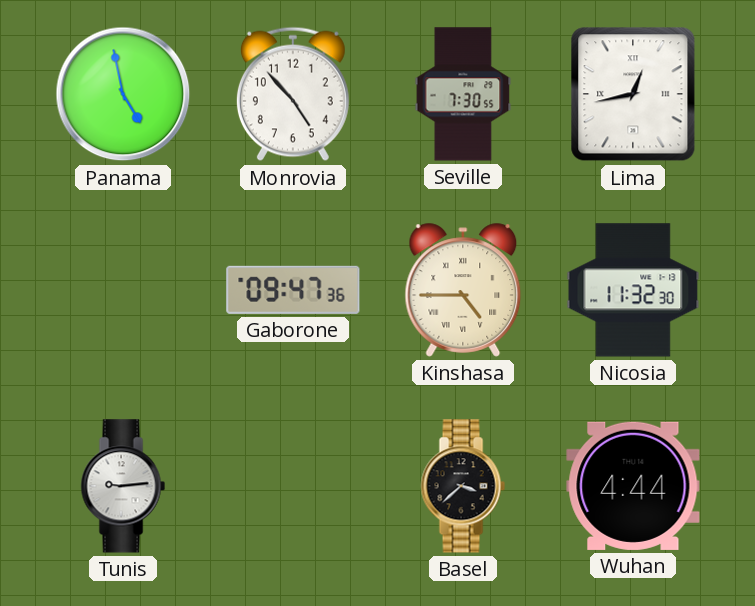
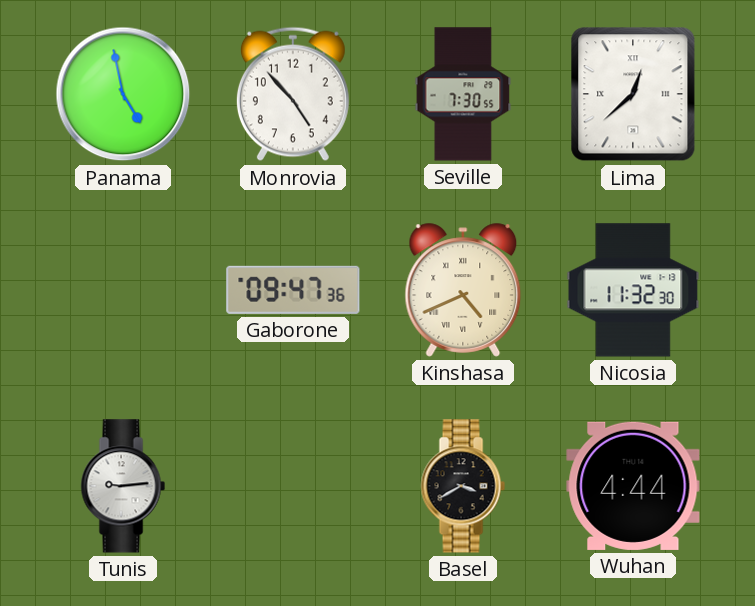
Lima: 12:43 -> 12:38
Kinshasa: 4:45 -> 4:41
Basel: 3:38 -> 3:40
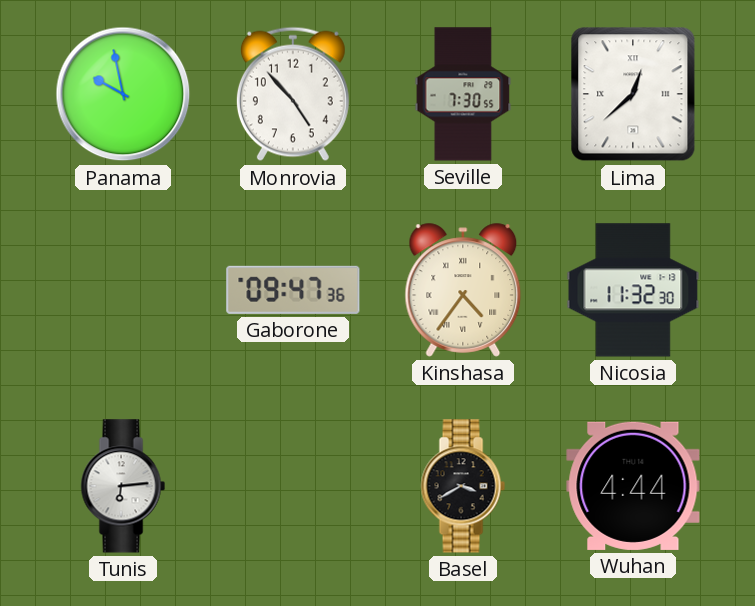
Panama: 4:58 -> 9:58
Kinshasa: 4:41 -> 4:36
Tunis: 9:14 -> 6:14
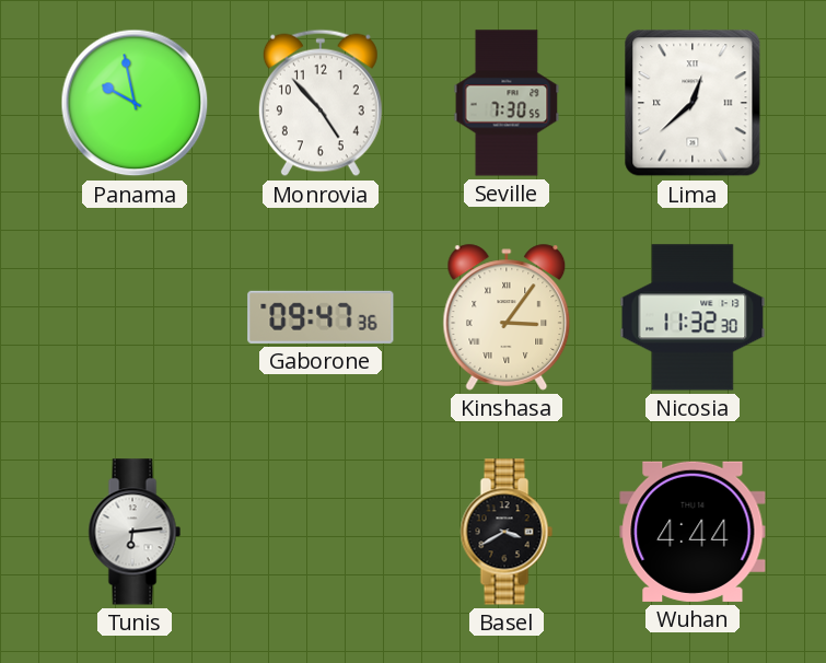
Kinshasa: 4:36 -> 3:06
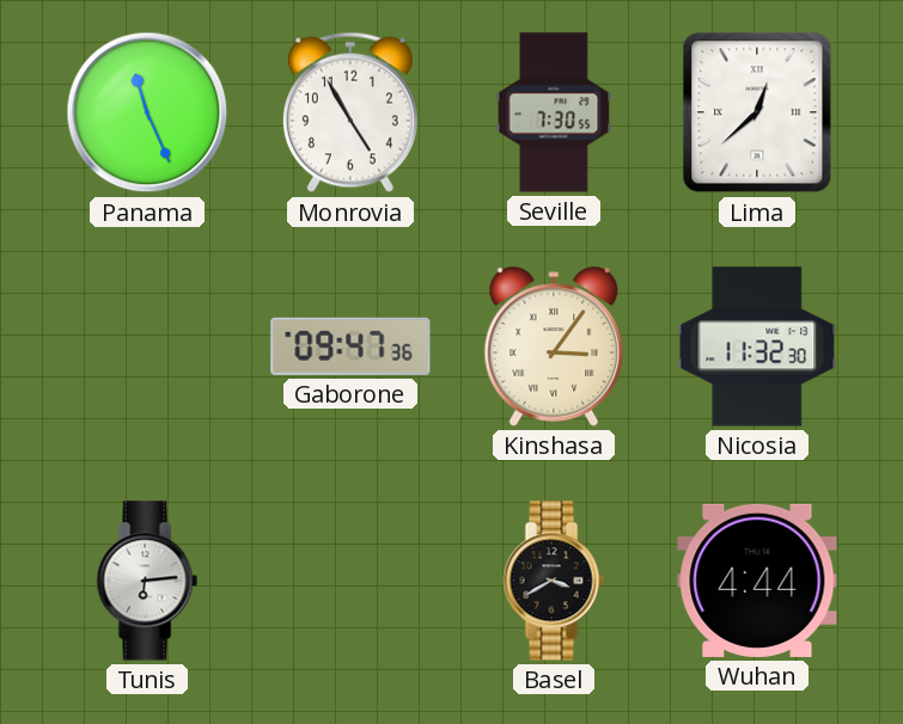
Panama: 9:58 -> 11:26
Monrovia: 4:53 -> 4:55
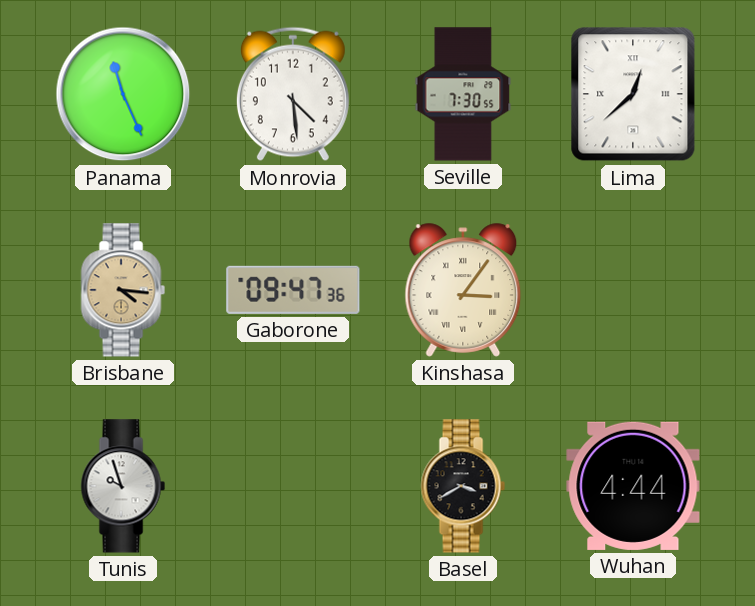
Monrovia: 4:55 -> 4:29
Brisbane: none -> 4:16
Nicosia: 11:32 -> none
Tunis: 6:14 -> 9:57
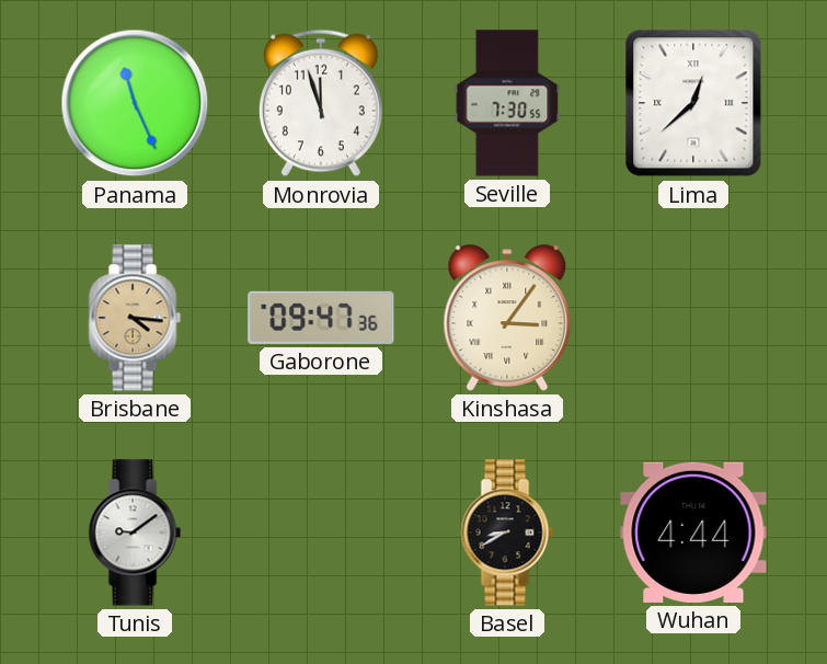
Monrovia: 4:29 -> 11:57
Tunis: 9:57 -> 9:09
Basel: 3:40 -> 8:40
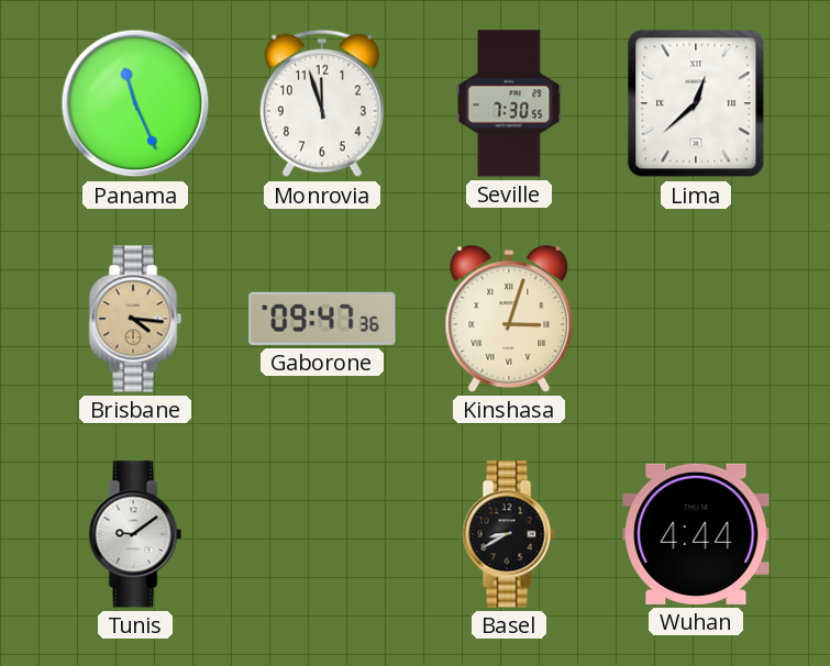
Kinshasa: 3:06 -> 3:03
